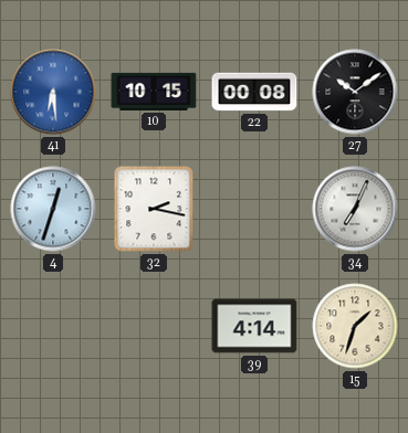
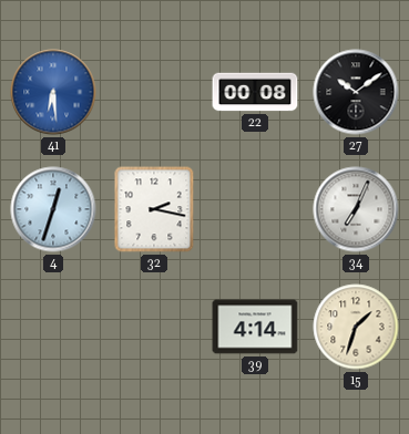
10: 10:15 -> none
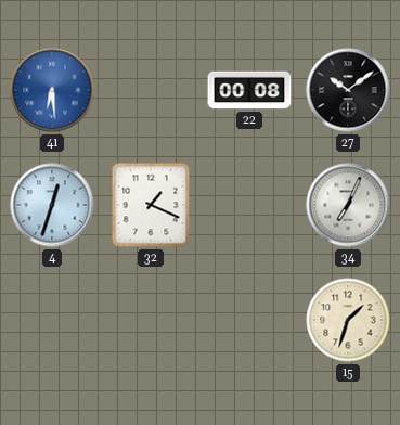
32: 2:17 -> 1:19
39: 4:14 -> none
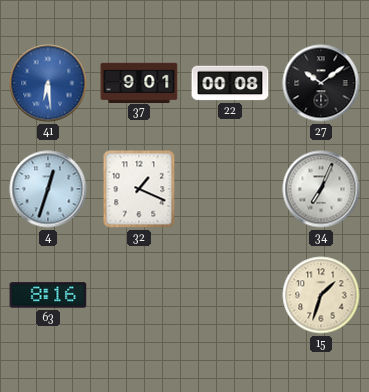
37: none -> 9:01
63: none -> 8:16
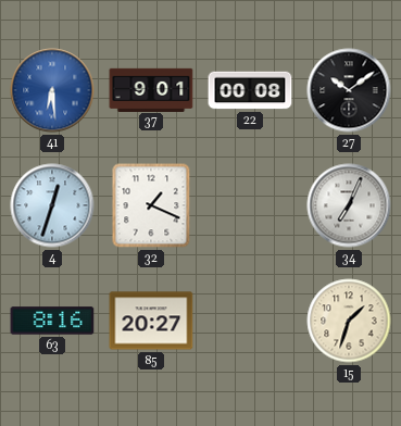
85: none -> 20:27
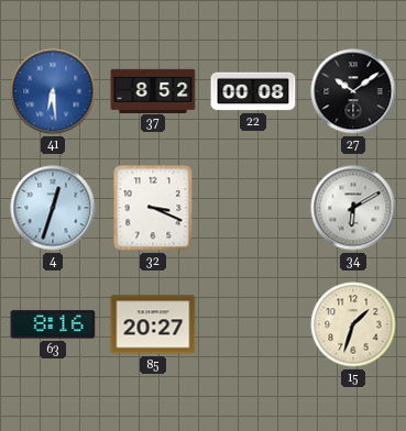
37: 9:01 -> 8:52
32: 1:19 -> 3:19
34: 7:04 -> 6:10
